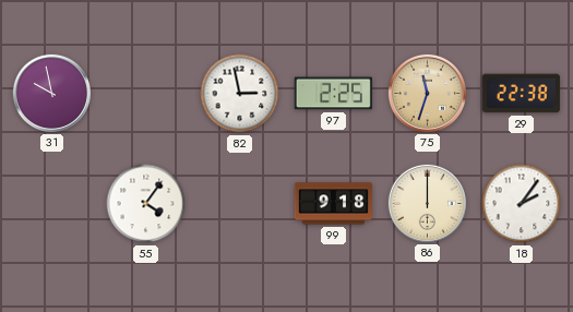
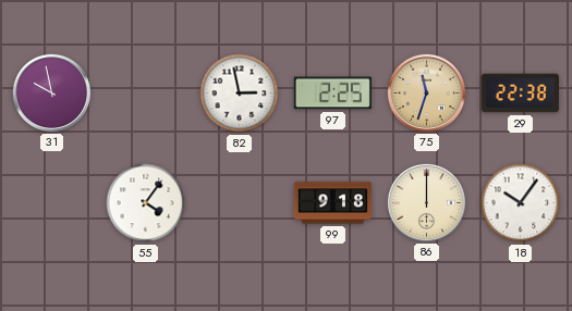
18: 2:06 -> 10:06
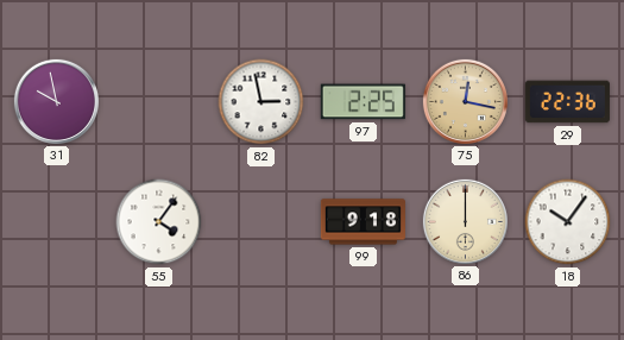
75: 11:33 -> 12:17
29: 22:38 -> 22:36
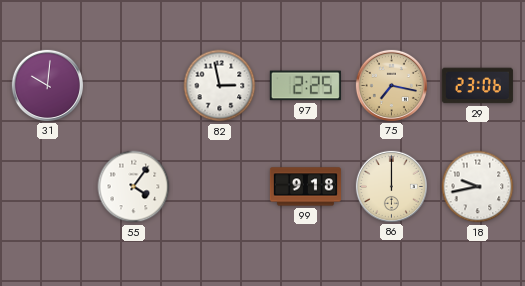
31: 9:58 -> 10:01
75: 12:17 -> 7:17
29: 22:36 -> 23:06
18: 10:06 -> 9:43
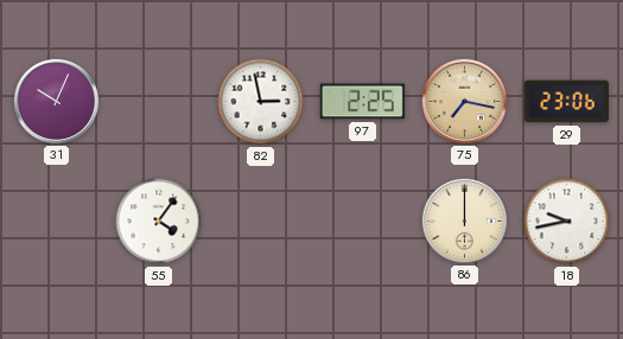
31: 10:01 -> 10:04
99: 9:18 -> none
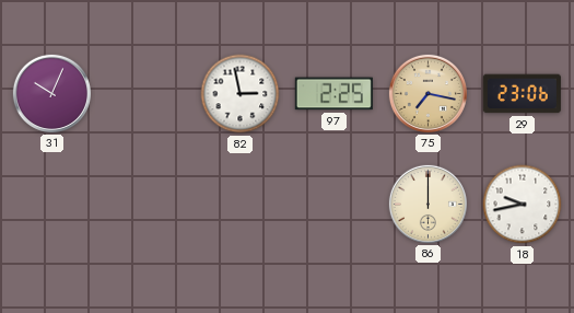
55: 4:06 -> none
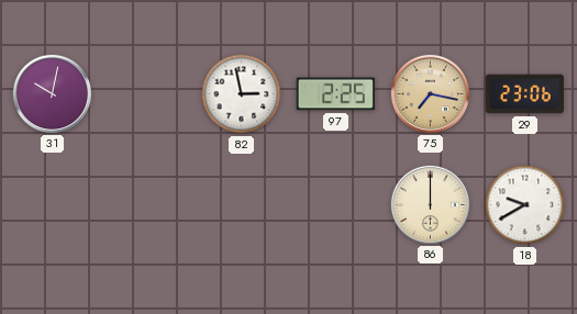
31: 10:04 -> 10:02
18: 9:43 -> 9:40
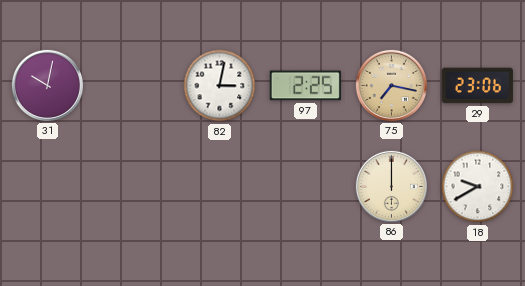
82: 2:58 -> 3:02
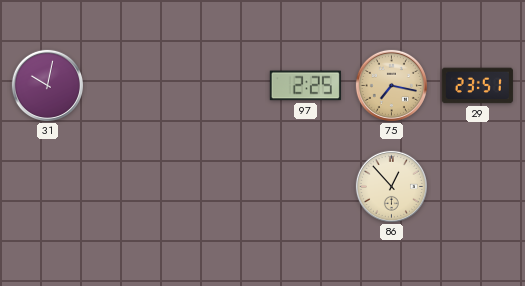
82: 3:02 -> none
29: 23:06 -> 23:51
86: 12:00 -> 12:53
18: 9:40 -> none
